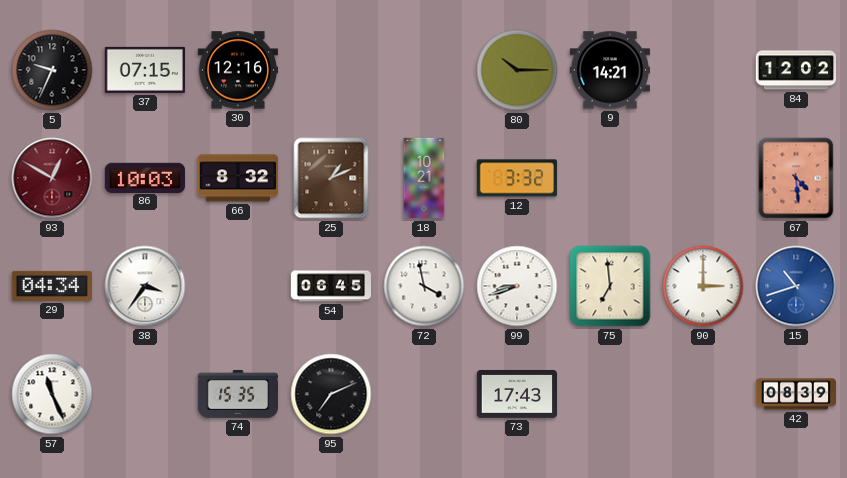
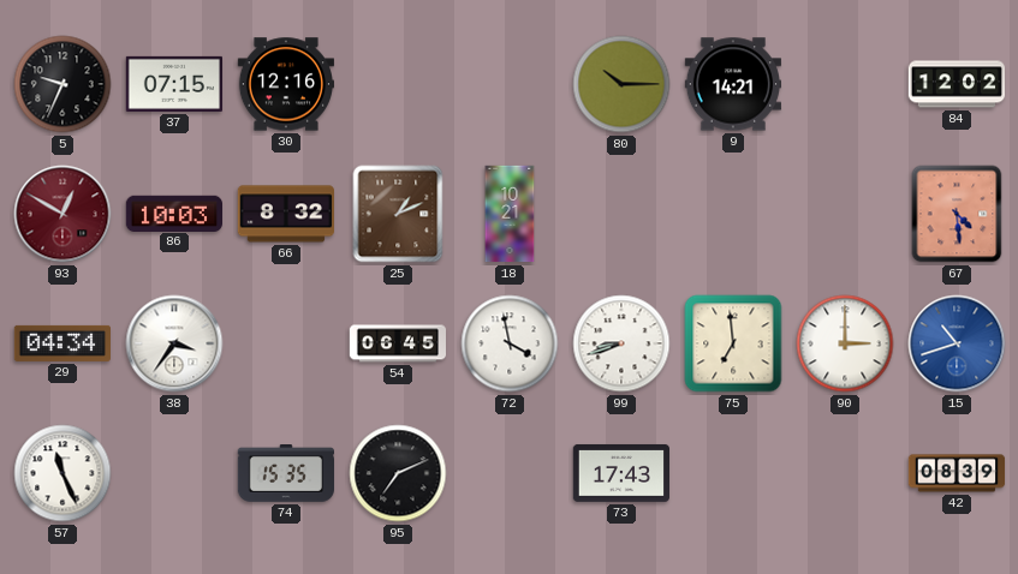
12: 3:32 -> none
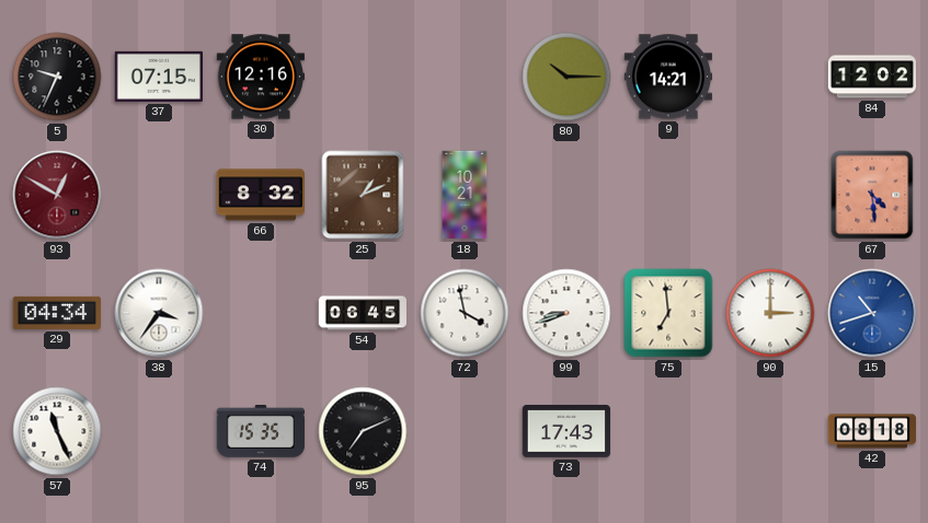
86: 10:03 -> none
42: 08:39 -> 08:18
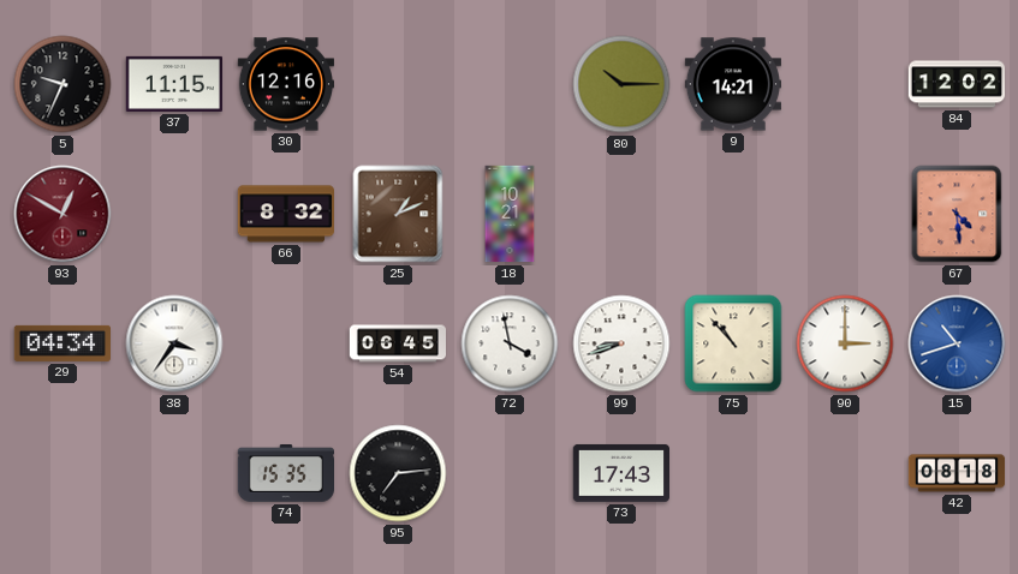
37: 07:15 -> 11:15
75: 6:59 -> 10:53
57: 11:26 -> none
95: 7:11 -> 7:14
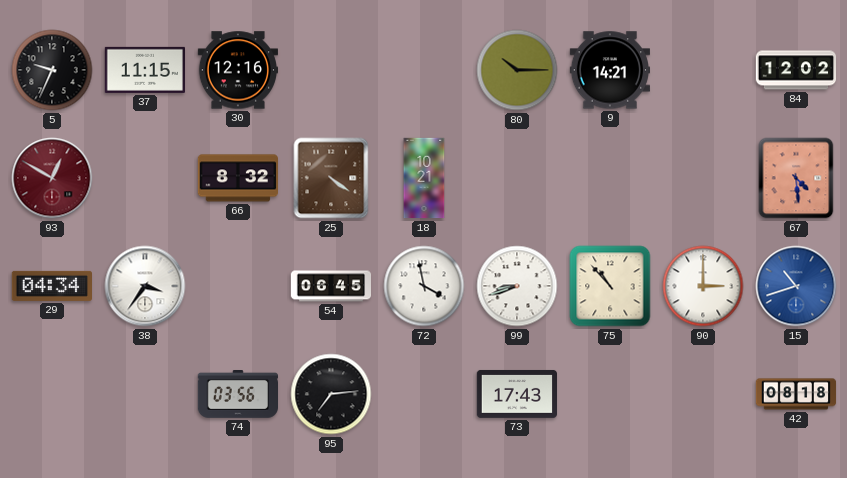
25: 1:11 -> 4:21
74: 15:35 -> 03:56
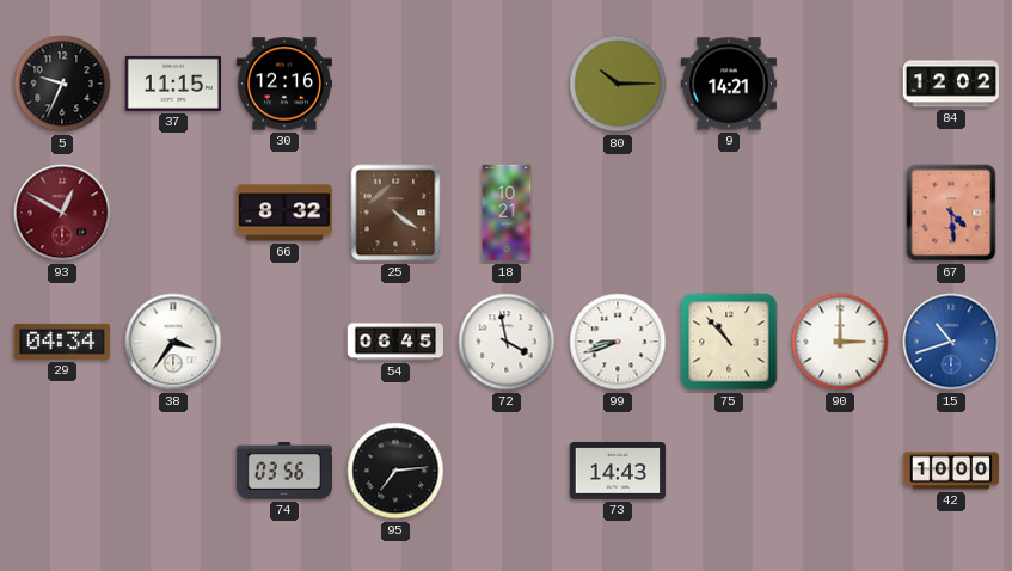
73: 17:43 -> 14:43
42: 08:18 -> 10:00
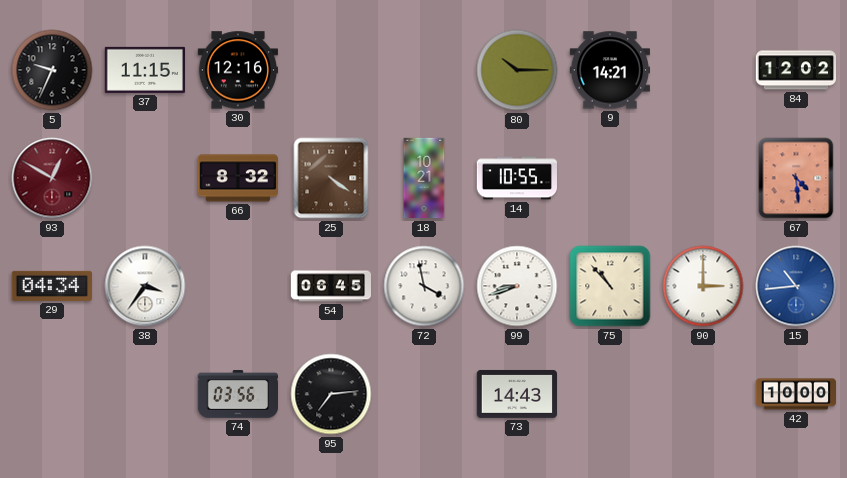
14: none -> 10:55
15: 10:42 -> 10:44
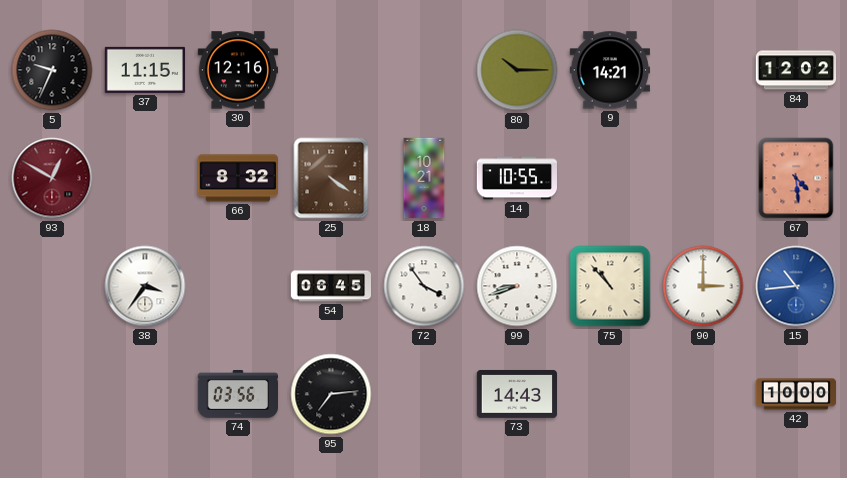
29: 04:34 -> none
72: 3:58 -> 3:54
